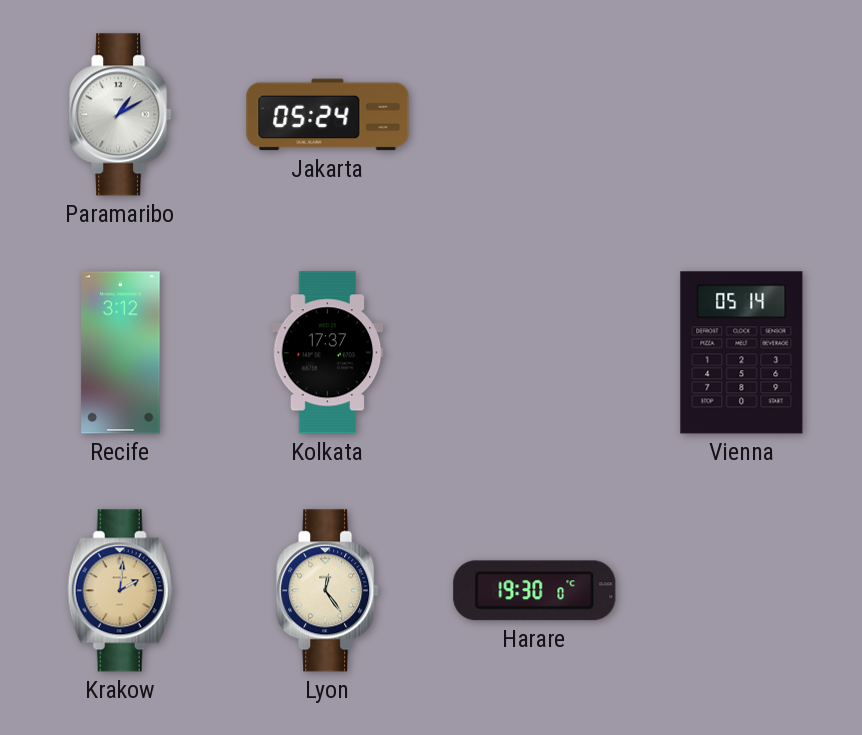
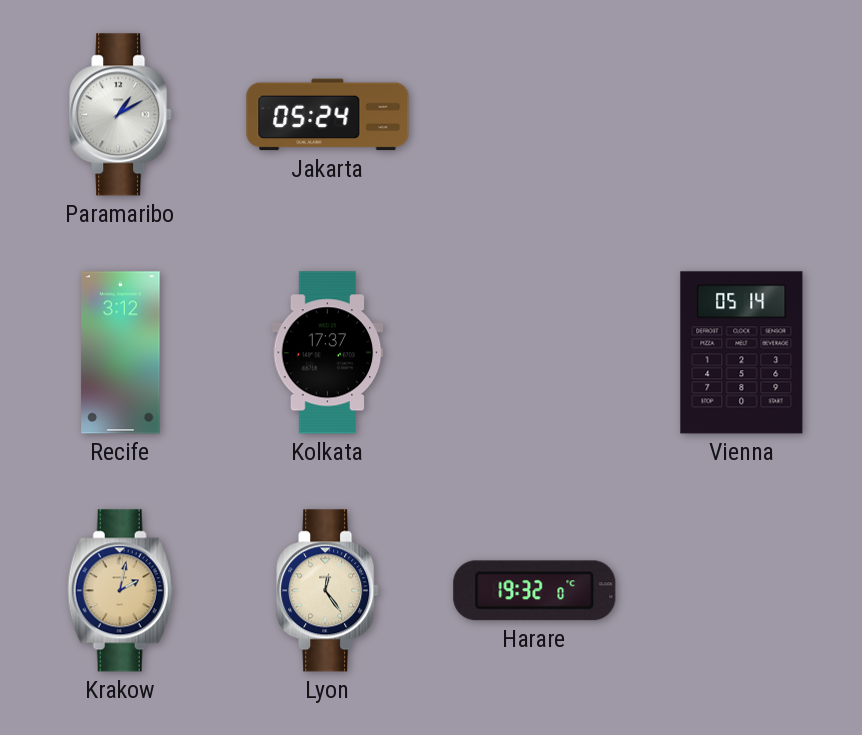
Krakow: 2:01 -> 2:02
Harare: 19:30 -> 19:32
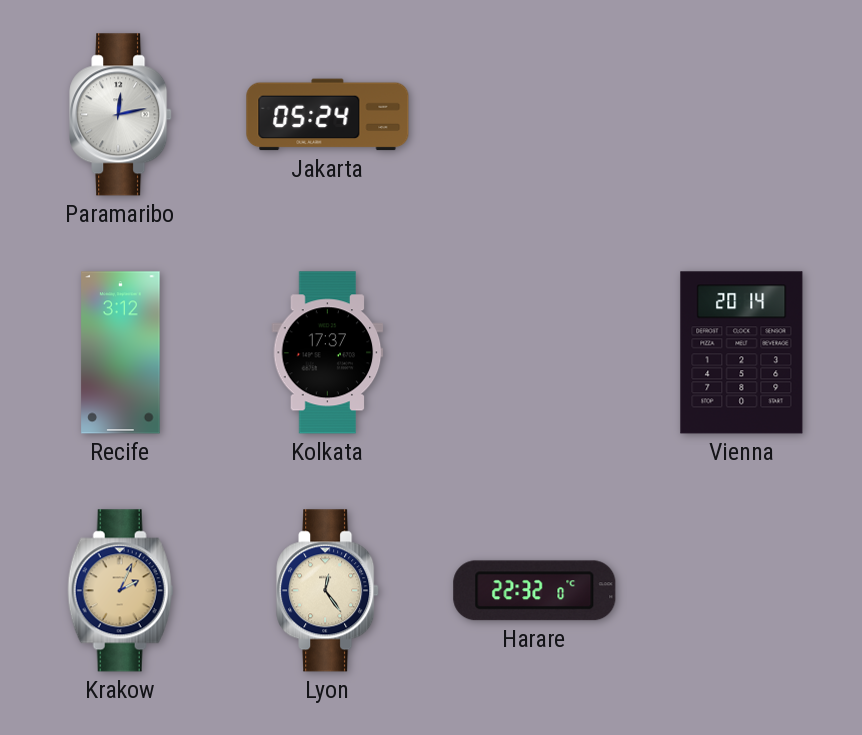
Paramaribo: 1:10 -> 12:13
Vienna: 05:14 -> 20:14
Krakow: 2:02 -> 2:04
Harare: 19:32 -> 22:32
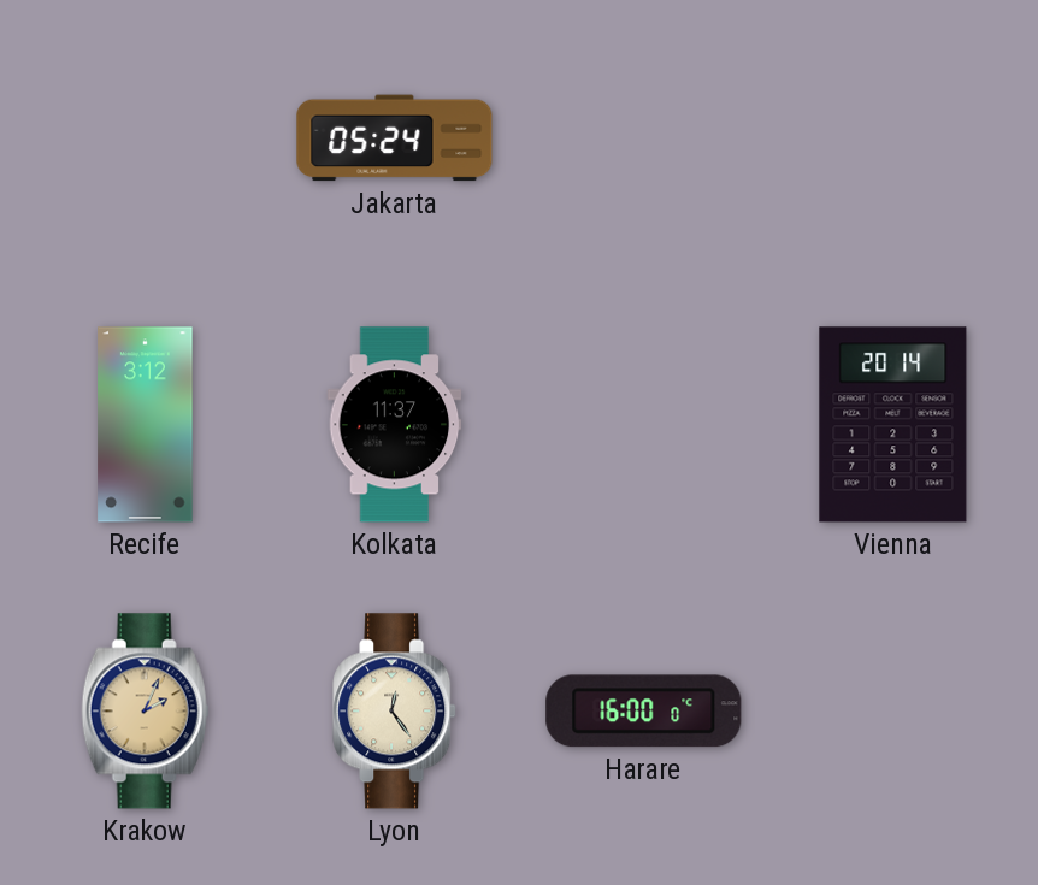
Paramaribo: 12:13 -> none
Kolkata: 17:37 -> 11:37
Harare: 22:32 -> 16:00
